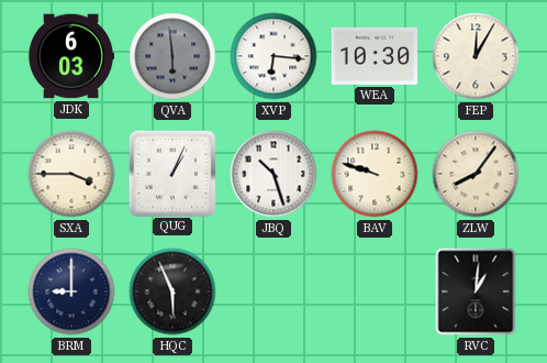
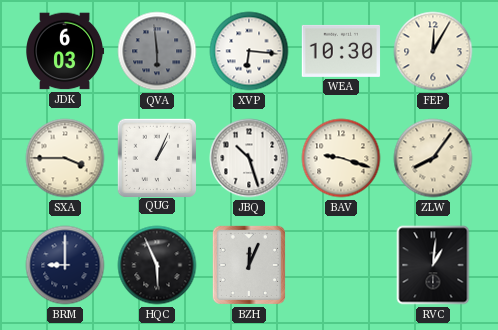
BAV: 9:48 -> 9:18
BZH: none -> 12:04
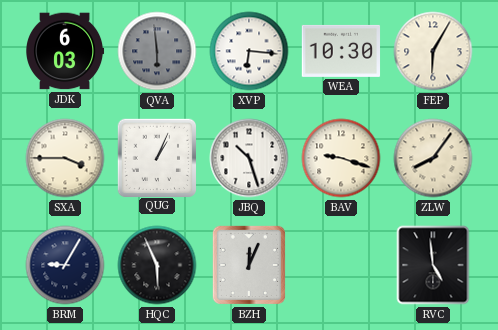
FEP: 12:05 -> 6:05
BRM: 9:00 -> 9:05
RVC: 1:01 -> 4:59
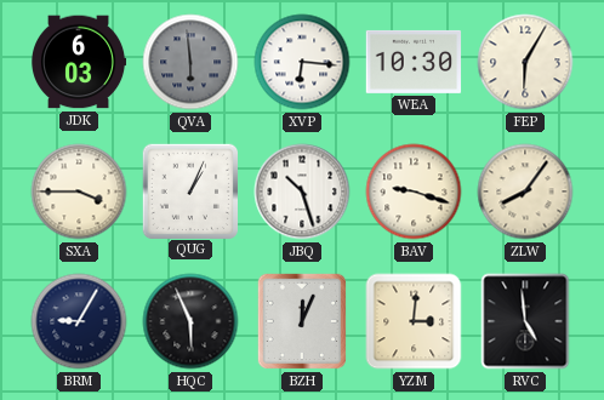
YZM: none -> 3:01
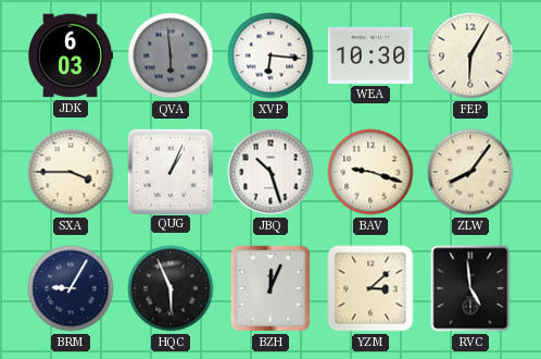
YZM: 3:01 -> 3:08
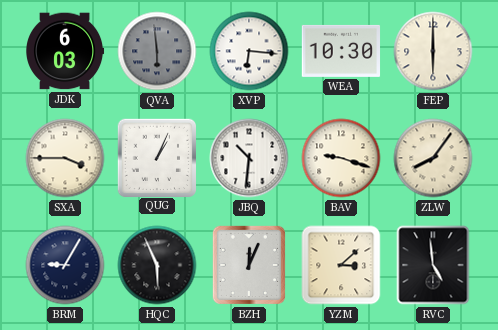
FEP: 6:05 -> 6:00
JBQ: 10:27 -> 10:31
